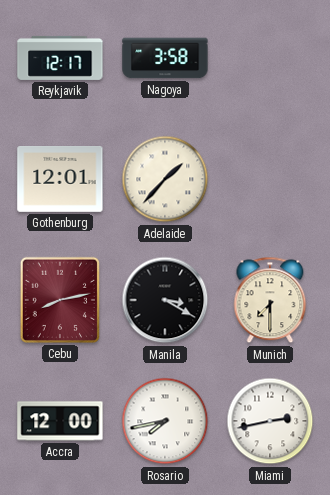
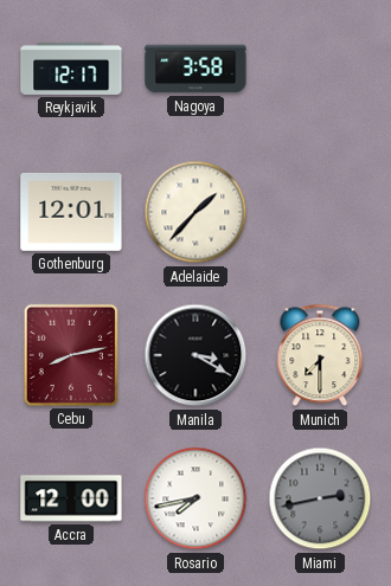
Miami dial: white -> grey
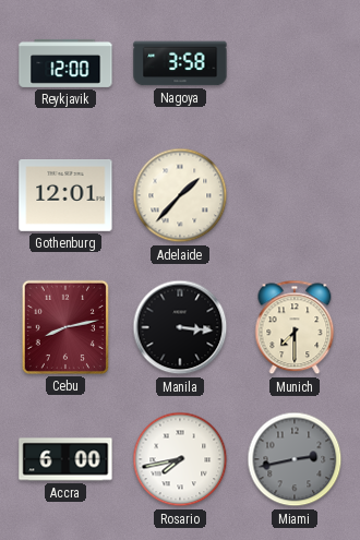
Reykjavik: 12:17 -> 12:00
Manila: 3:20 -> 3:16
Accra: 12:00 -> 6:00
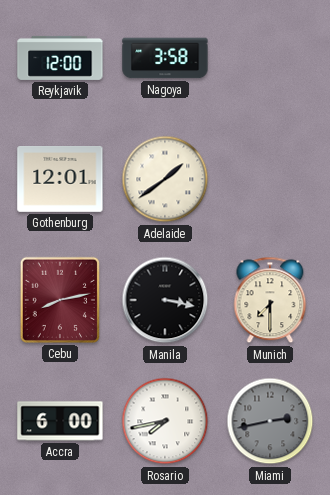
Adelaide: 1:37 -> 1:39
Manila: 3:16 -> 3:17
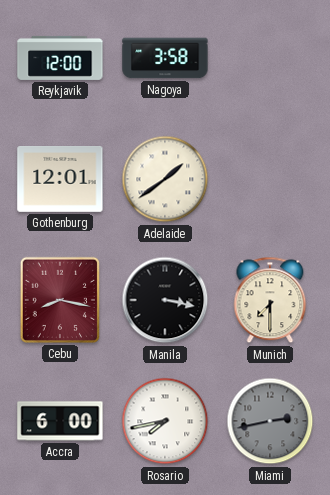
Cebu: 8:13 -> 8:17
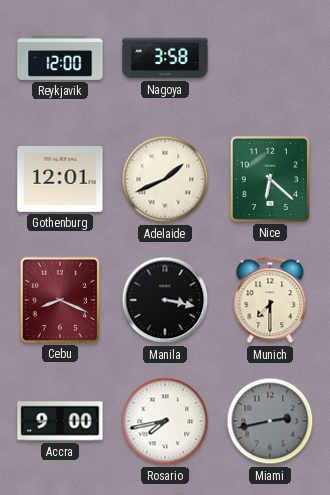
Adelaide: 1:39 -> 1:41
Nice: none -> 6:22
Cebu: 8:17 -> 8:19
Accra: 6:00 -> 9:00
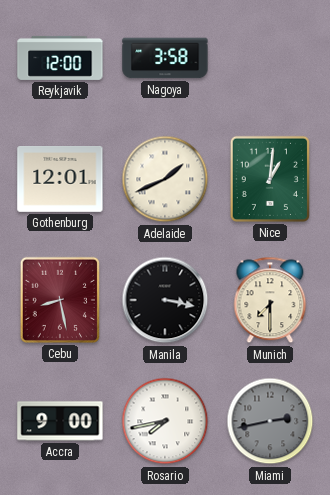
Nice: 6:22 -> 1:01
Cebu: 8:19 -> 8:28
